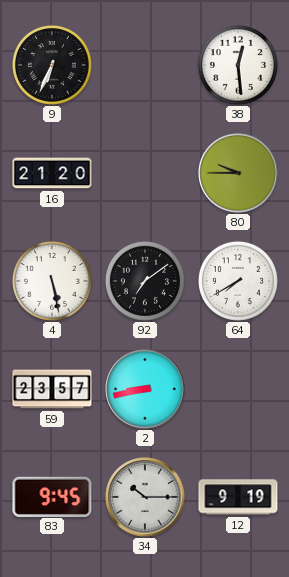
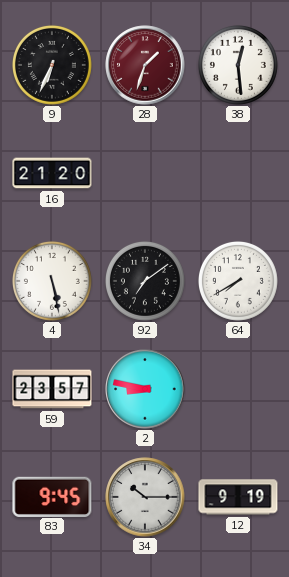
28: none -> 1:33
80: 9:45 -> none
2: 8:43 -> 8:47
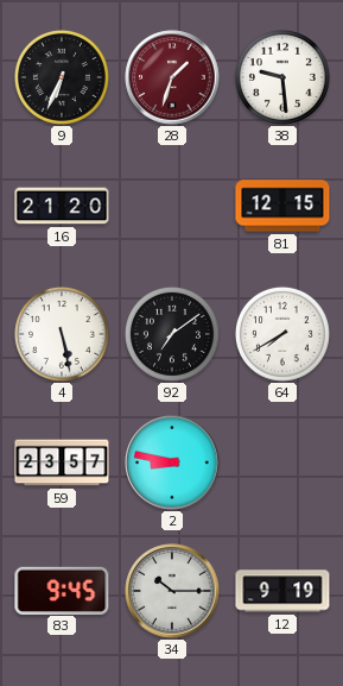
38: 12:29 -> 9:29
81: none -> 12:15
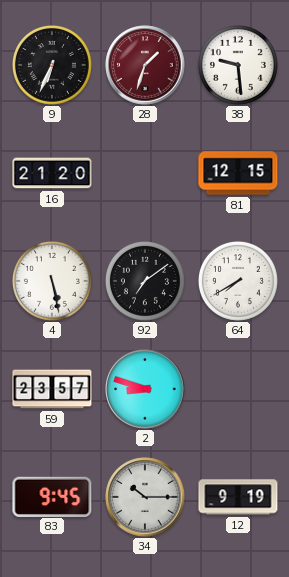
2: 8:47 -> 8:48
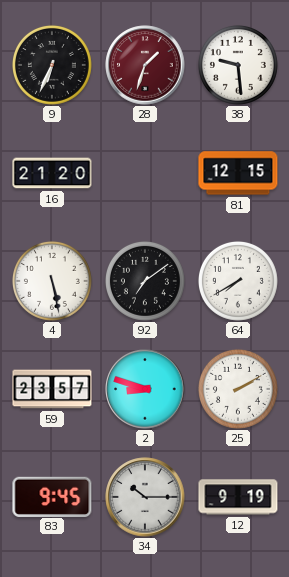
25: none -> 2:10
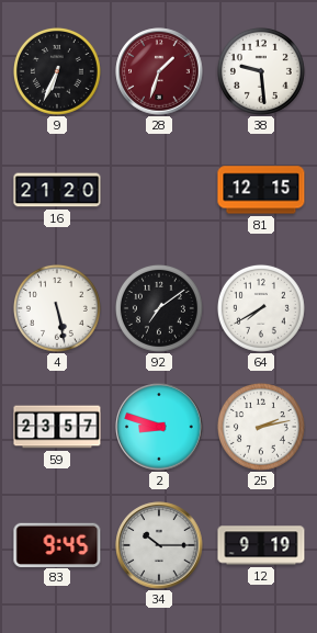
25: 2:10 -> 2:13
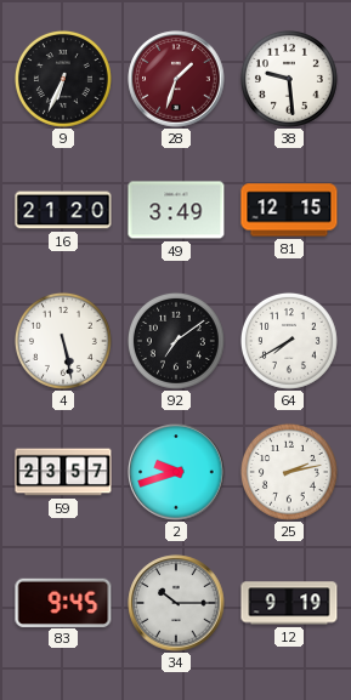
49: none -> 3:49
2: 8:48 -> 9:42
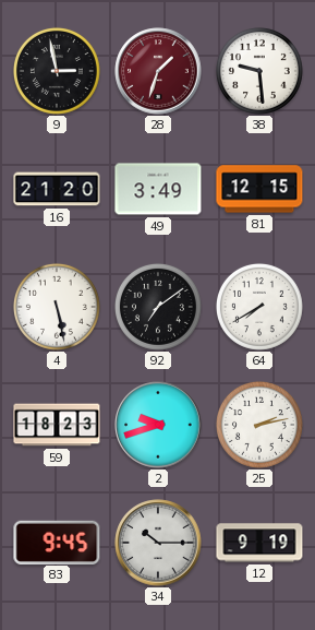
9: 6:34 -> 2:58
59: 23:57 -> 18:23
